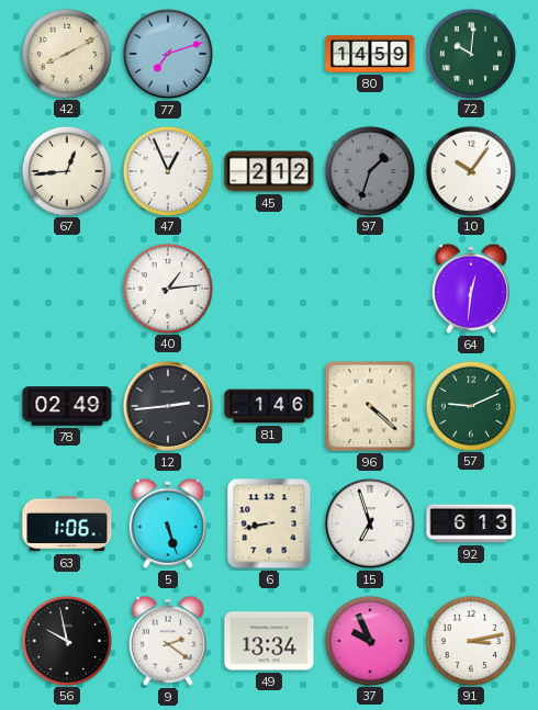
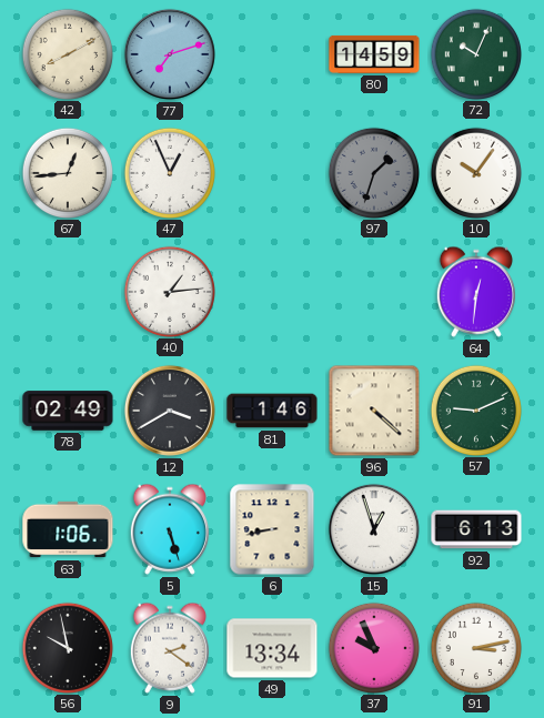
72: 10:01 -> 10:04
45: 2:12 -> none
12: 2:44 -> 3:40
15: 6:57 -> 12:57
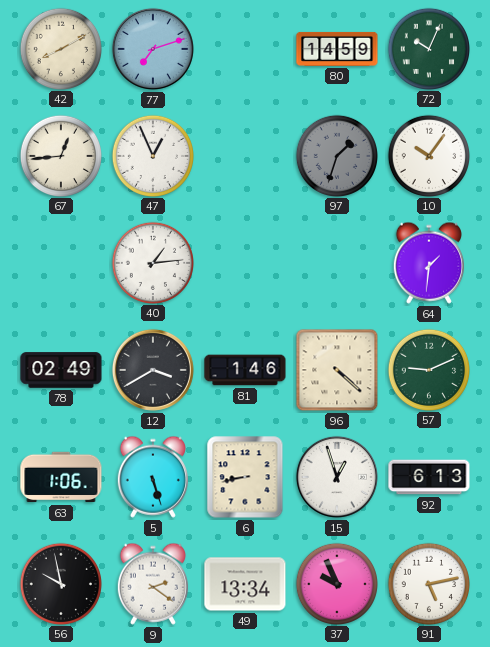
64: 12:31 -> 1:31
91: 3:13 -> 5:13
